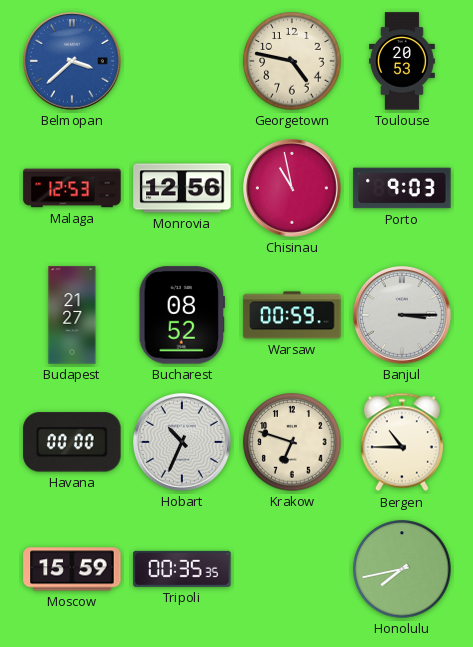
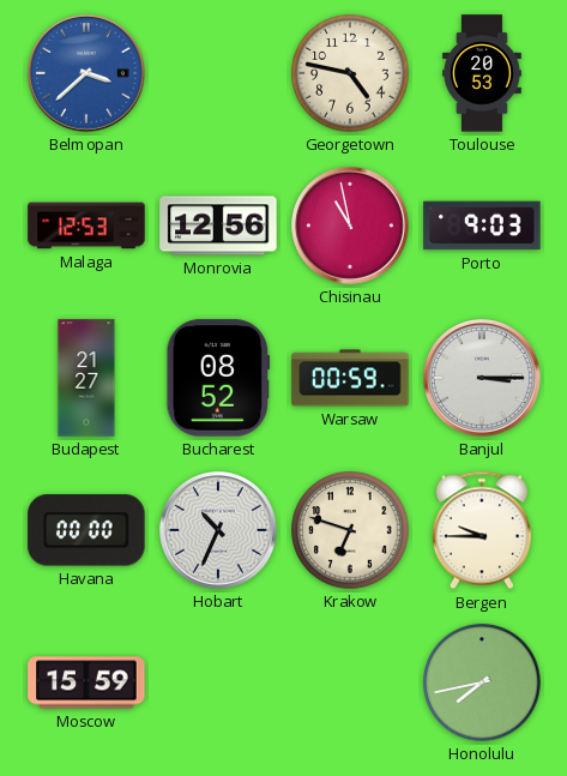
Bergen: 10:45 -> 9:45
Tripoli: 00:35 -> none
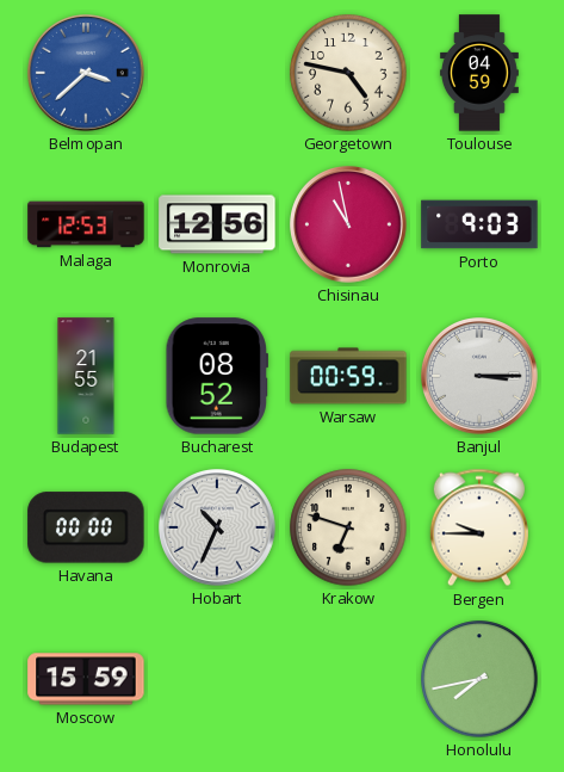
Toulouse: 20:53 -> 04:59
Budapest: 21:27 -> 21:55
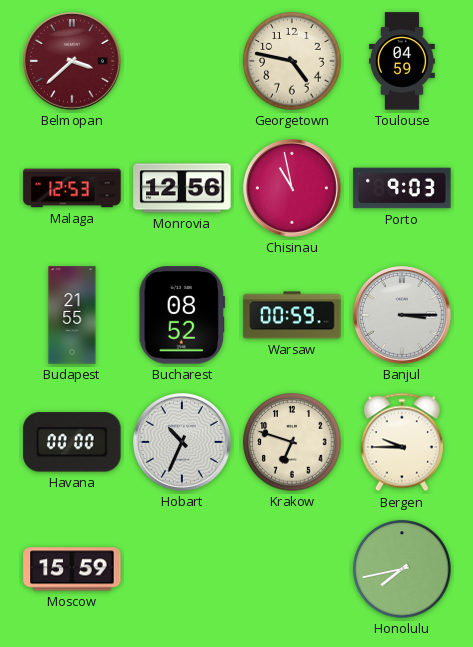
Belmopan dial: blue -> burgundy
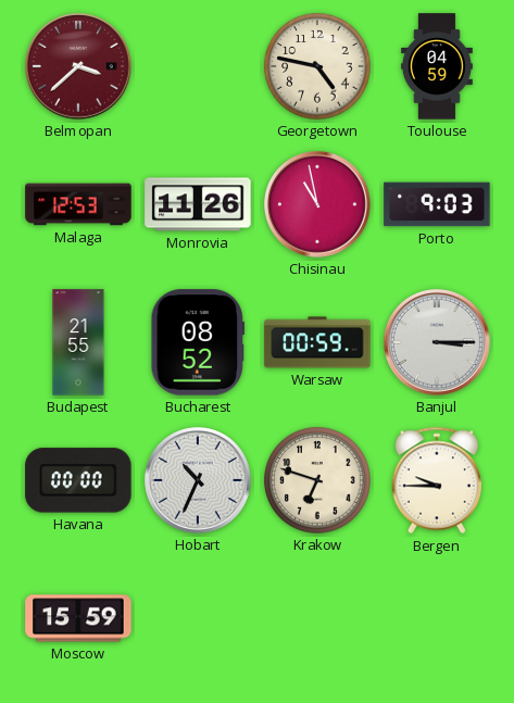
Monrovia: 12:56 -> 11:26
Honolulu: 7:43 -> none
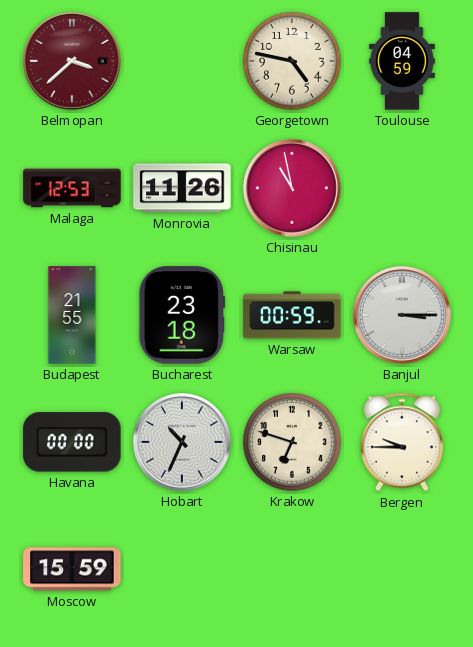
Porto: 9:03 -> none
Bucharest: 08:52 -> 23:18
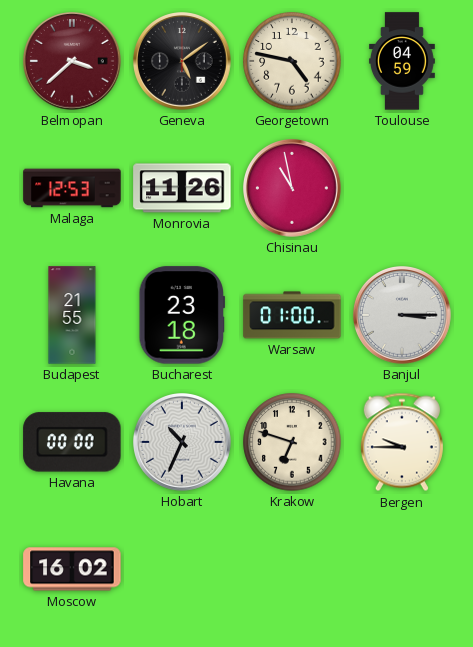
Geneva: none -> 5:09
Warsaw: 00:59 -> 01:00
Moscow: 15:59 -> 16:02
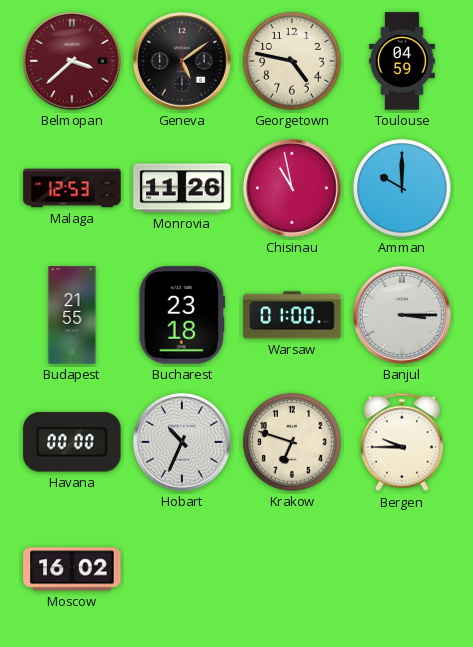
Amman: none -> 10:00
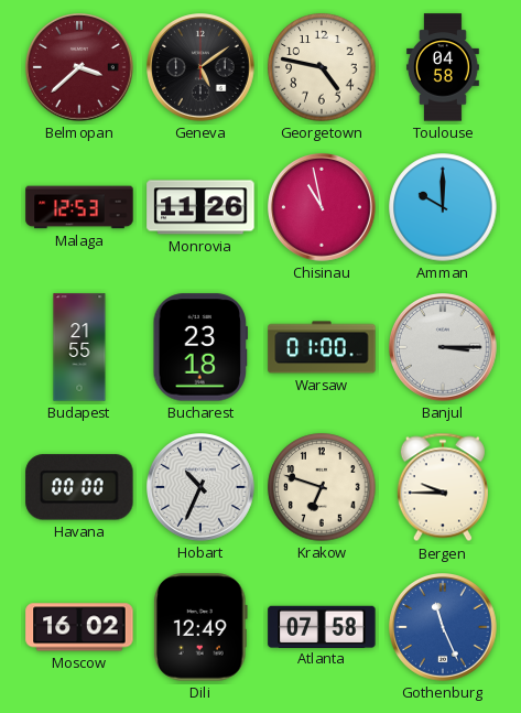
Toulouse: 04:59 -> 04:58
Dili: none -> 12:49
Atlanta: none -> 07:58
Gothenburg: none -> 11:26
